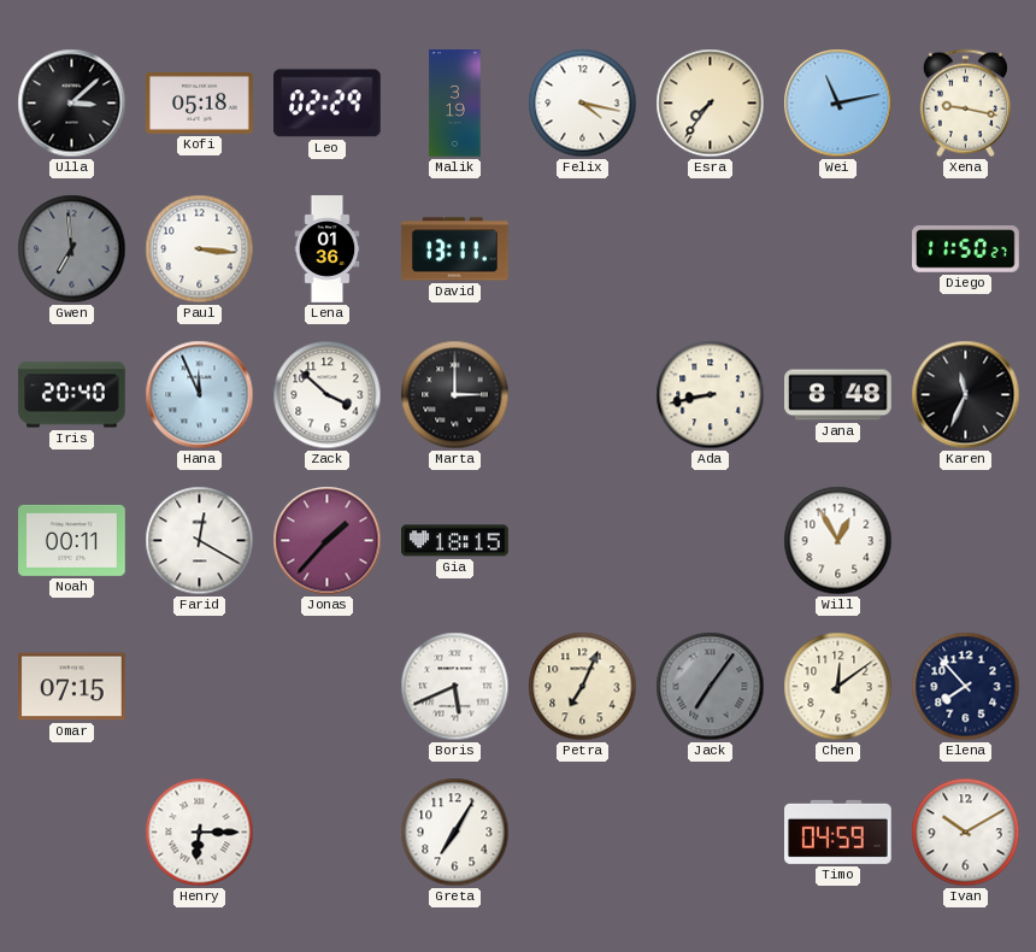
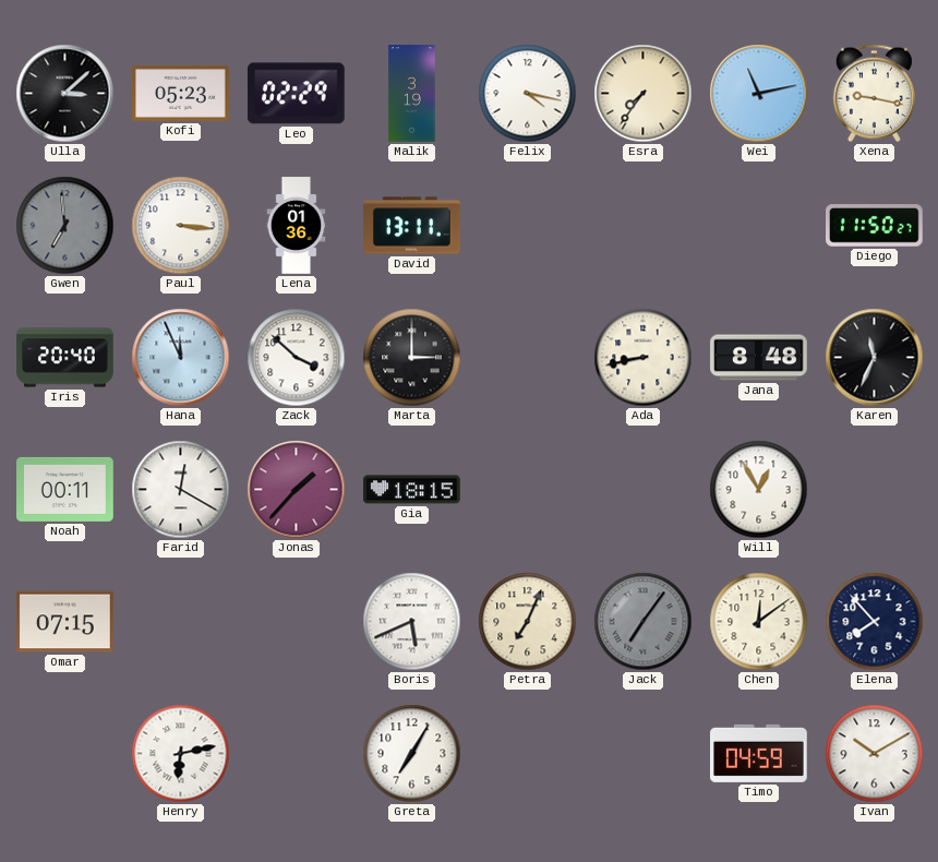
Kofi: 05:18 -> 05:23
Henry: 6:15 -> 6:13
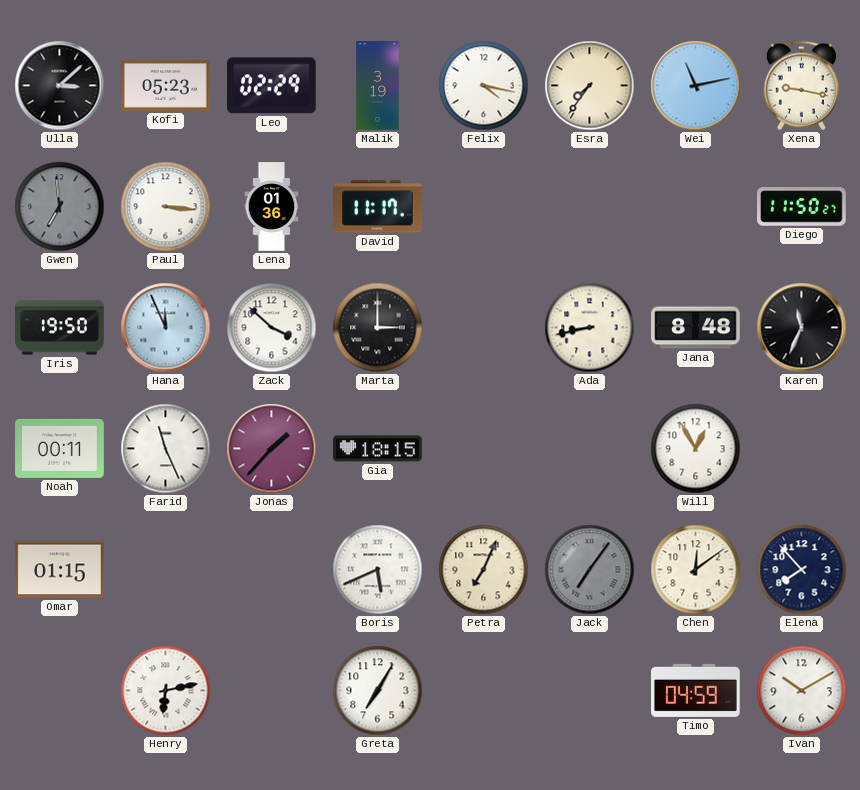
David: 13:11 -> 11:17
Iris: 20:40 -> 19:50
Farid: 12:20 -> 11:26
Omar: 07:15 -> 01:15
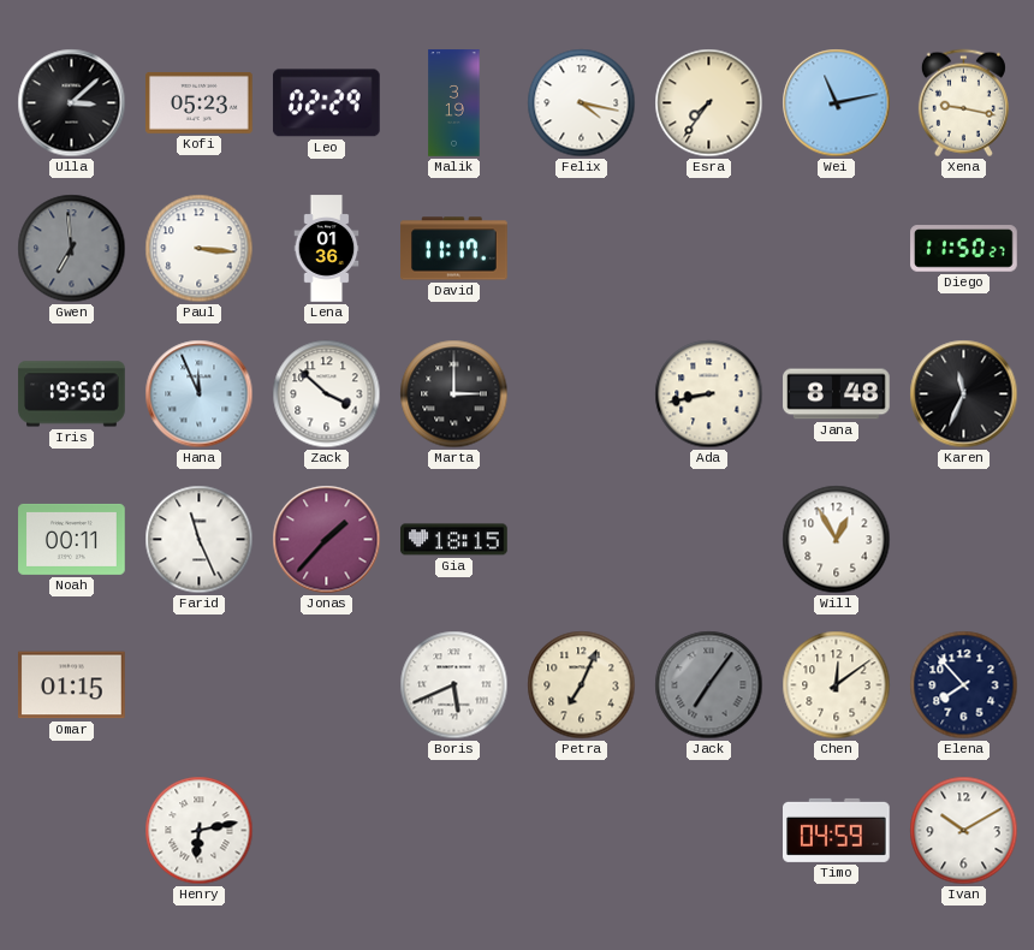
Greta: 7:05 -> none
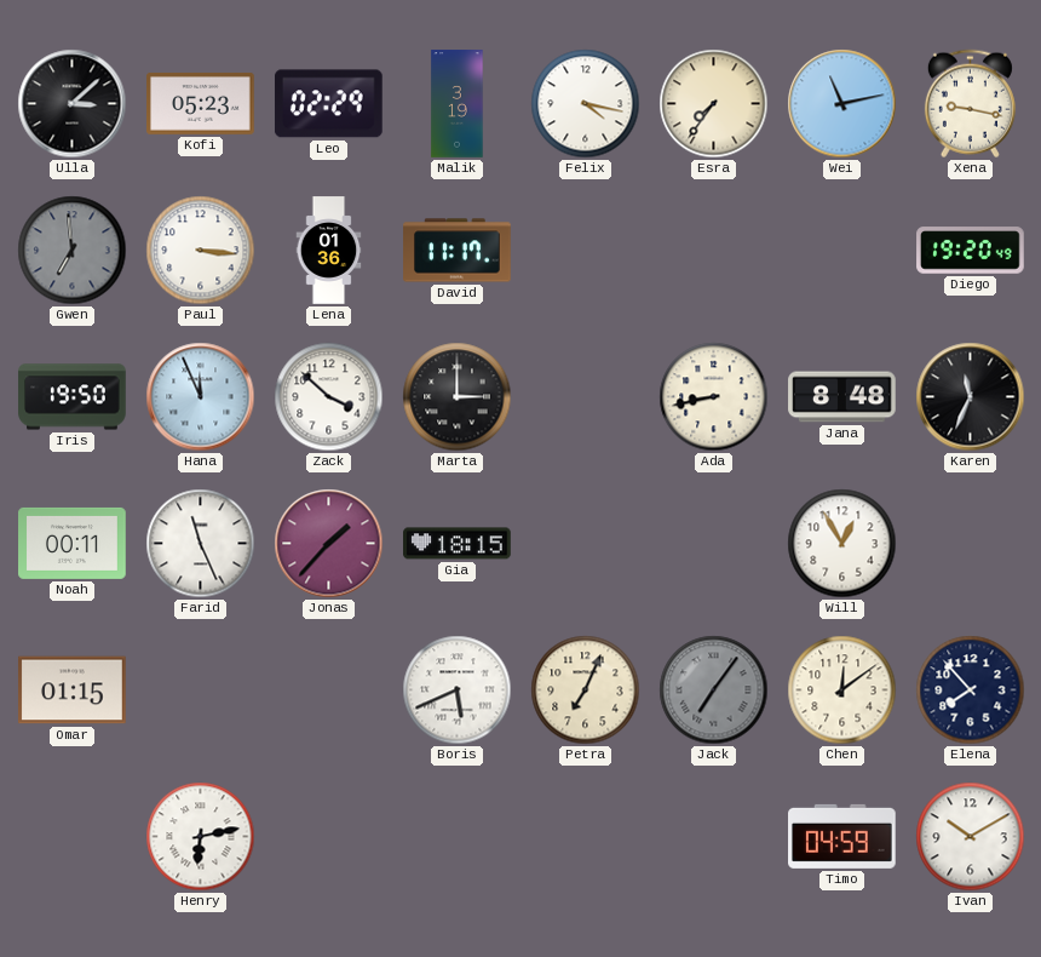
Diego: 11:50 -> 19:20
